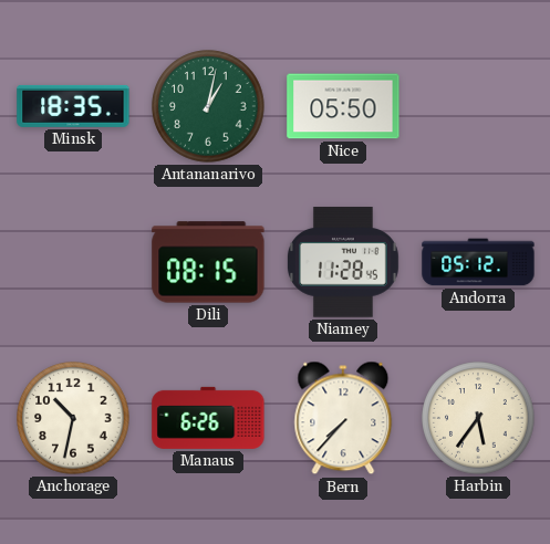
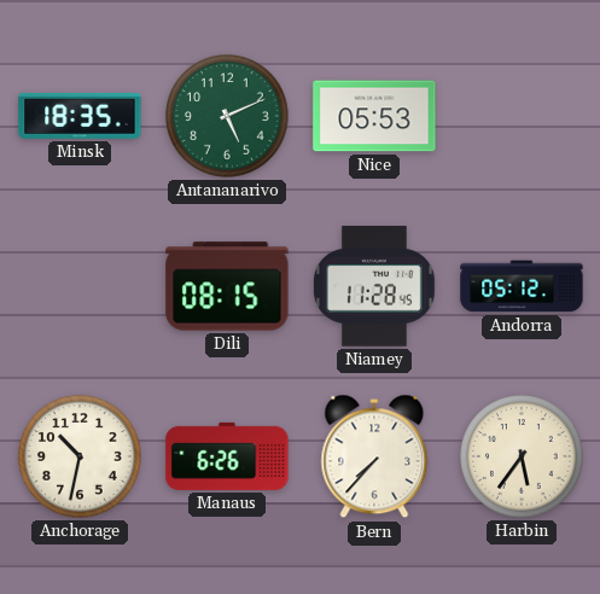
Antananarivo: 1:02 -> 5:11
Nice: 05:50 -> 05:53
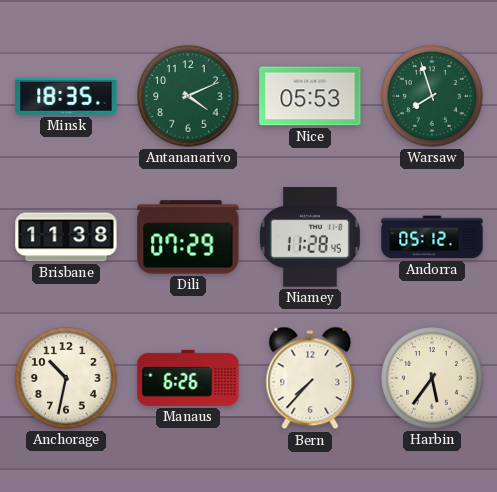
Antananarivo: 5:11 -> 4:11
Warsaw: none -> 7:57
Brisbane: none -> 11:38
Dili: 08:15 -> 07:29
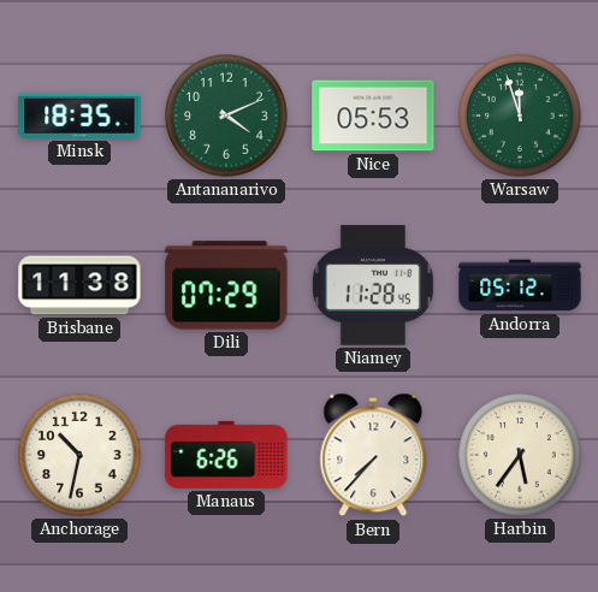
Warsaw: 7:57 -> 11:57
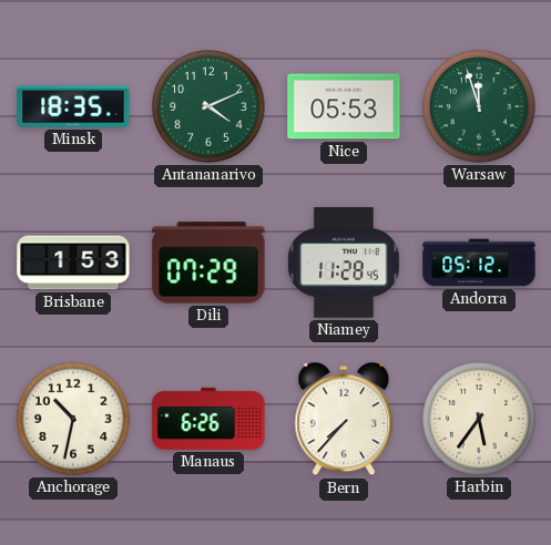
Brisbane: 11:38 -> 1:53
